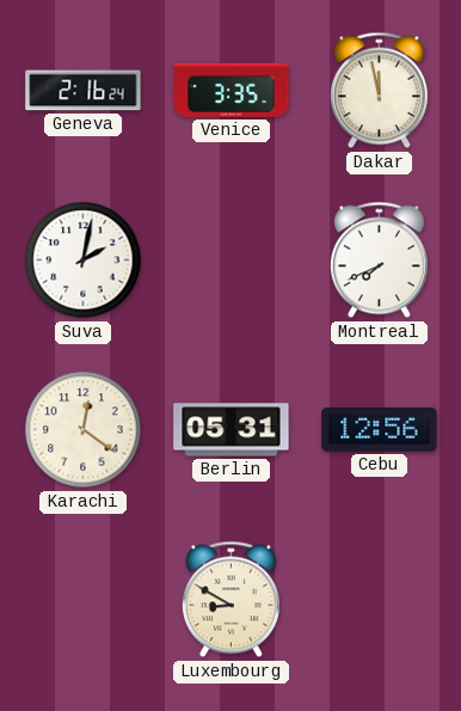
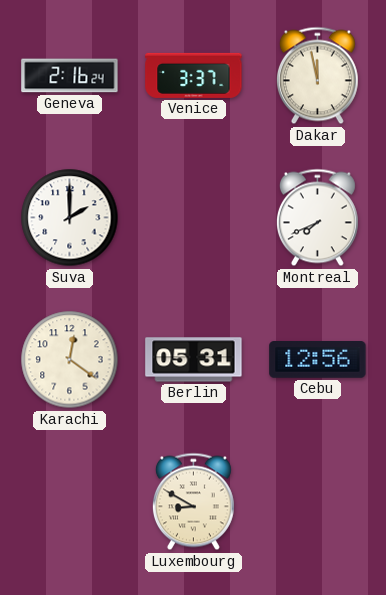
Venice: 3:35 -> 3:37
Suva: 2:02 -> 2:00
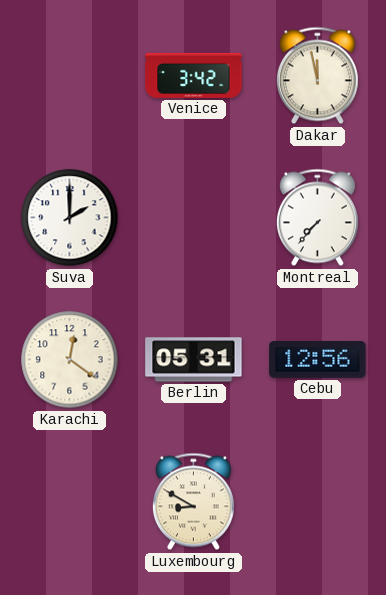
Geneva: 2:16 -> none
Venice: 3:37 -> 3:42
Montreal: 7:41 -> 7:37
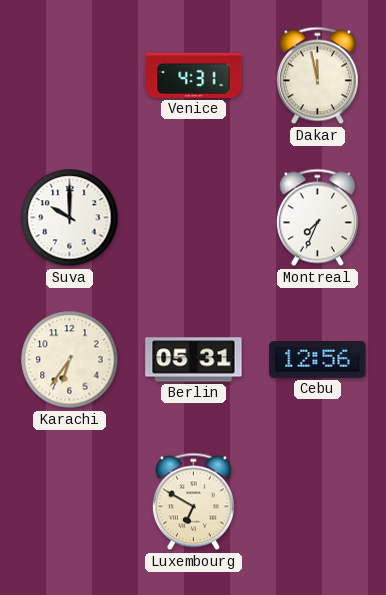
Venice: 3:42 -> 4:31
Suva: 2:00 -> 10:00
Montreal: 7:37 -> 7:34
Karachi: 12:21 -> 6:36
Luxembourg: 8:50 -> 6:50
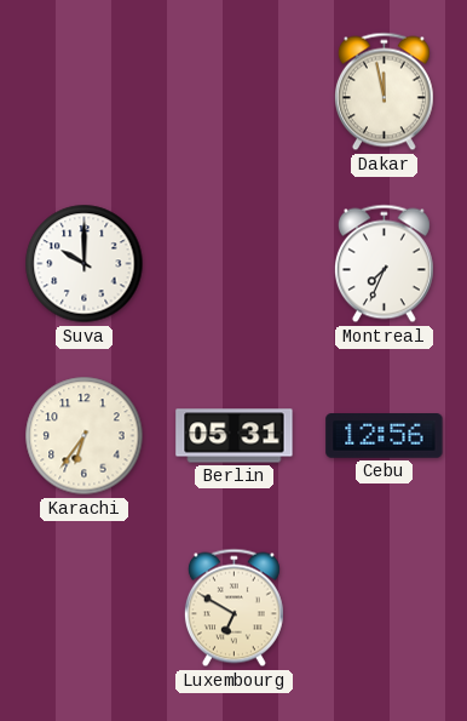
Venice: 4:31 -> none
